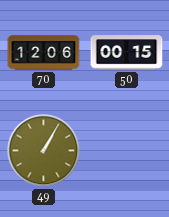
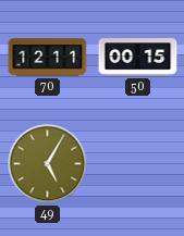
70: 12:06 -> 12:11
49: 1:05 -> 5:05
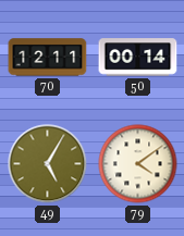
50: 00:15 -> 00:14
79: none -> 4:09
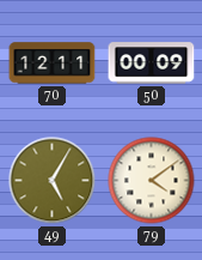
50: 00:14 -> 00:09
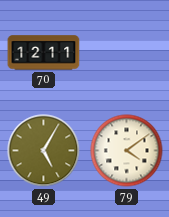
50: 00:09 -> none
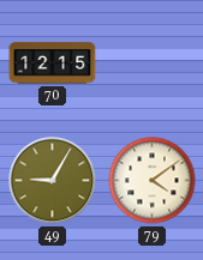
70: 12:11 -> 12:15
49: 5:05 -> 9:05
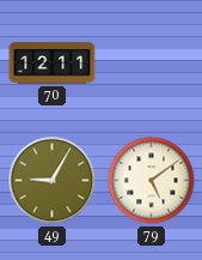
70: 12:15 -> 12:11
79: 4:09 -> 5:09
